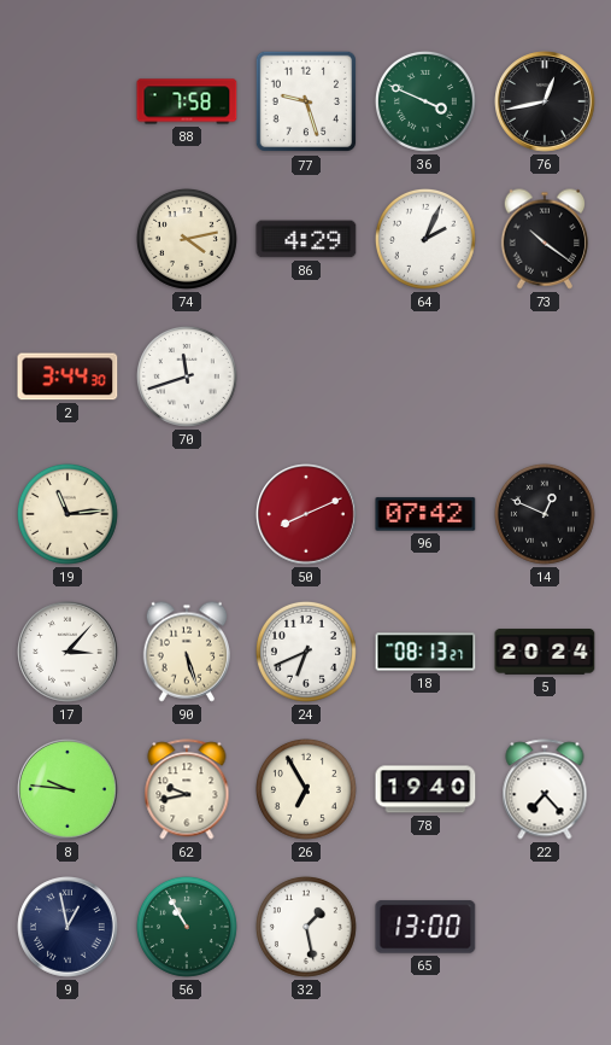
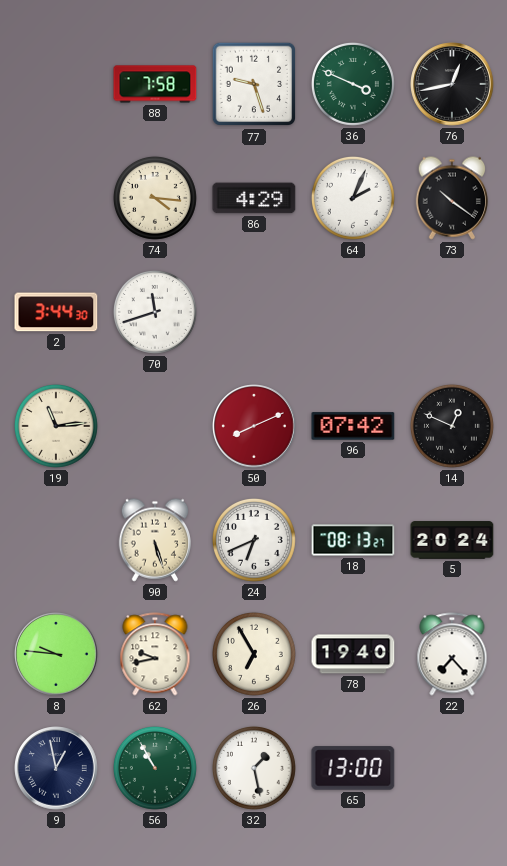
74: 4:13 -> 4:16
17: 3:07 -> none
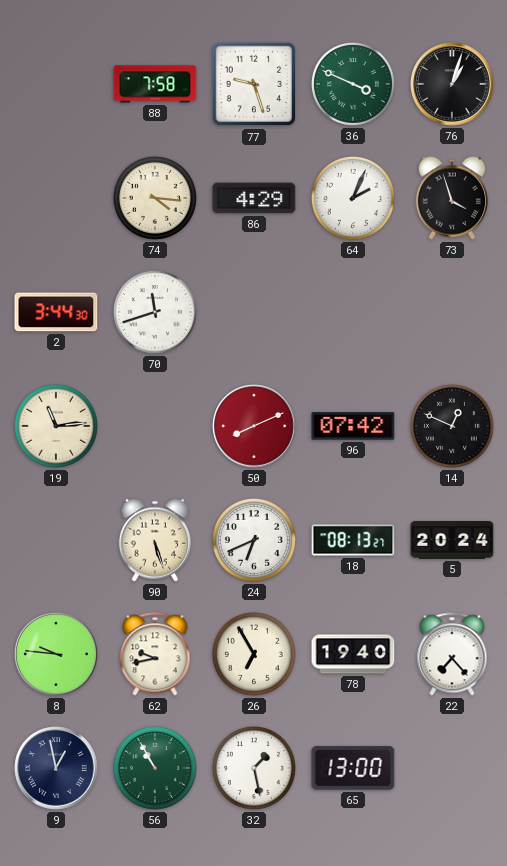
76: 12:43 -> 1:03
73: 10:21 -> 3:57
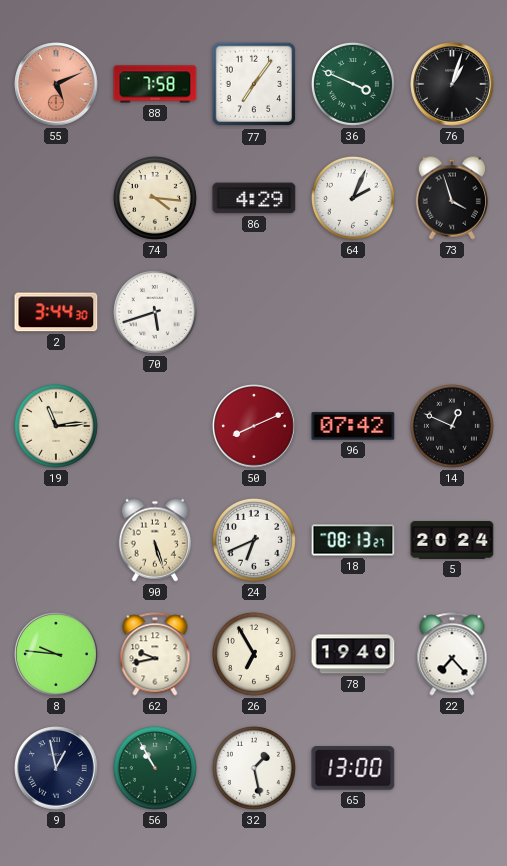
55: none -> 5:11
77: 9:27 -> 7:06
70: 11:42 -> 5:42
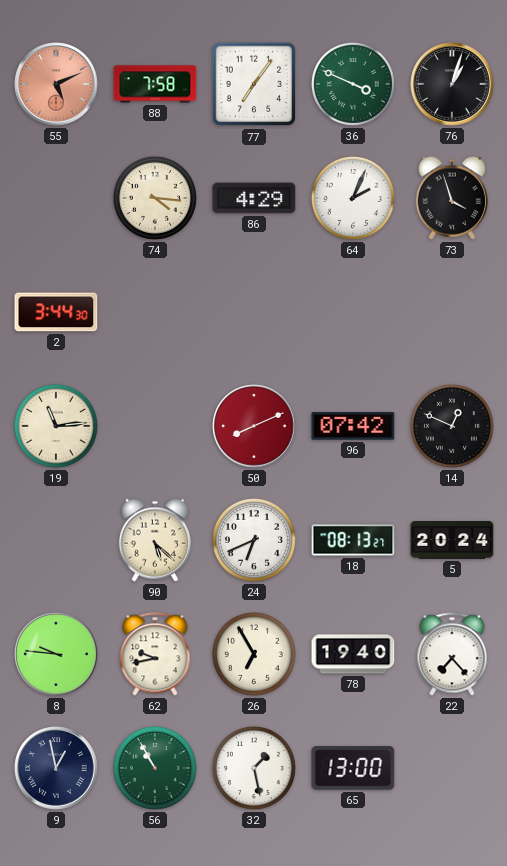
70: 5:42 -> none
90: 5:27 -> 5:22
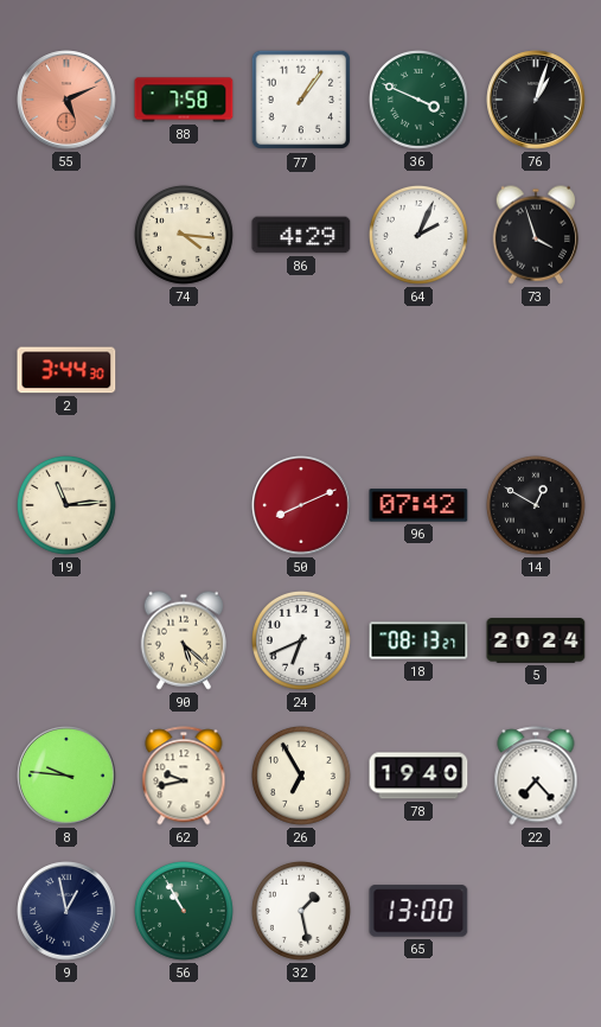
77: 7:06 -> 1:06
14: 12:49 -> 12:50
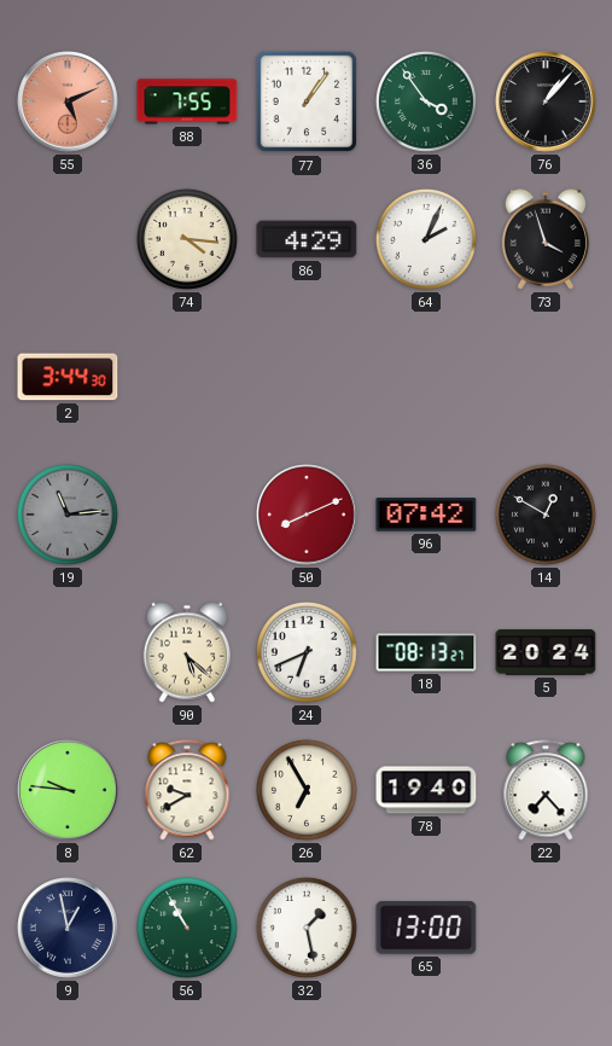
88: 7:58 -> 7:55
36: 3:49 -> 3:54
76: 1:03 -> 1:07
19 dial: cream -> grey
62: 9:43 -> 9:40
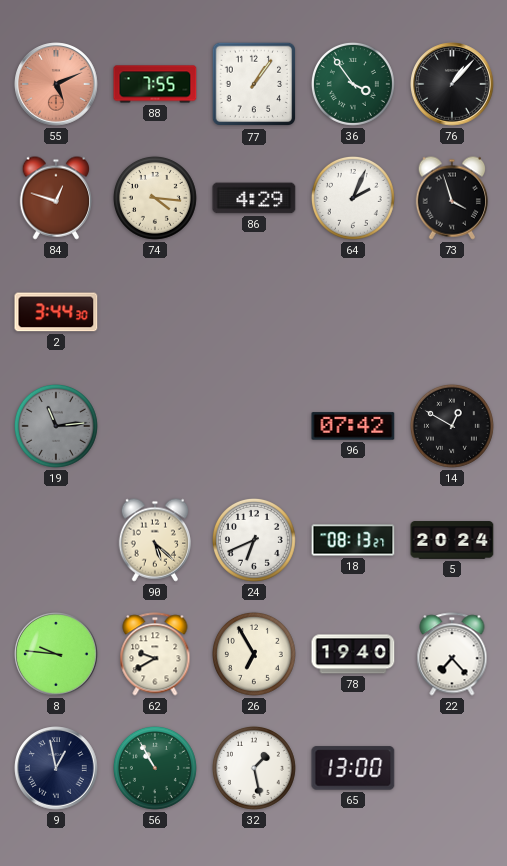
84: none -> 12:48
50: 8:11 -> none
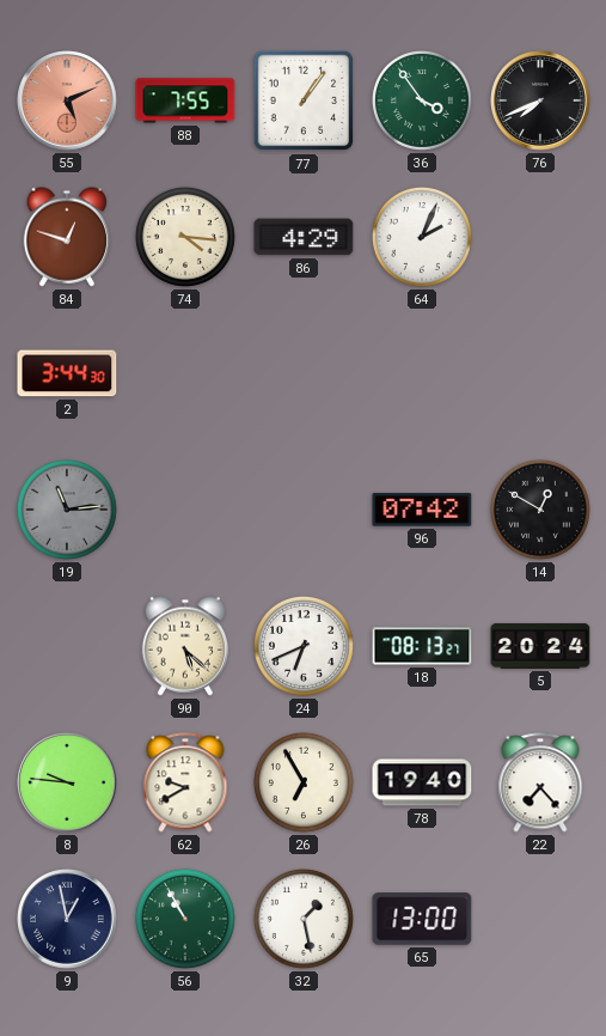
76: 1:07 -> 7:41
73: 3:57 -> none
